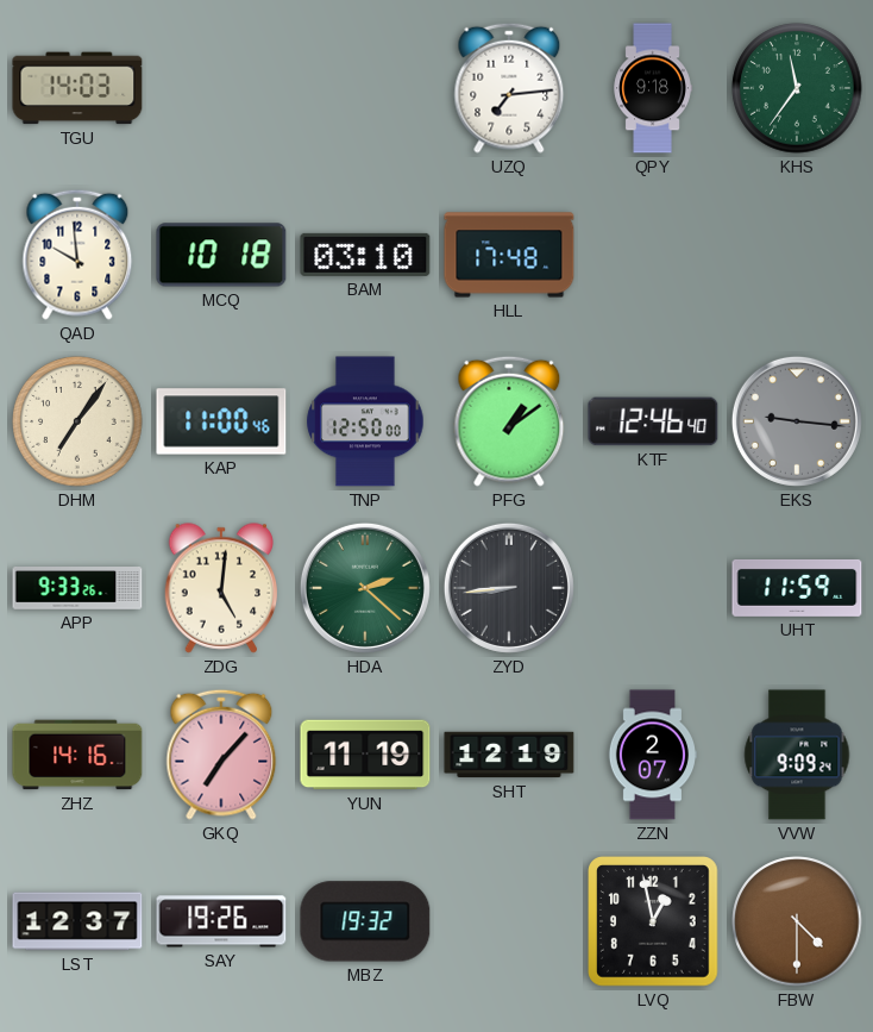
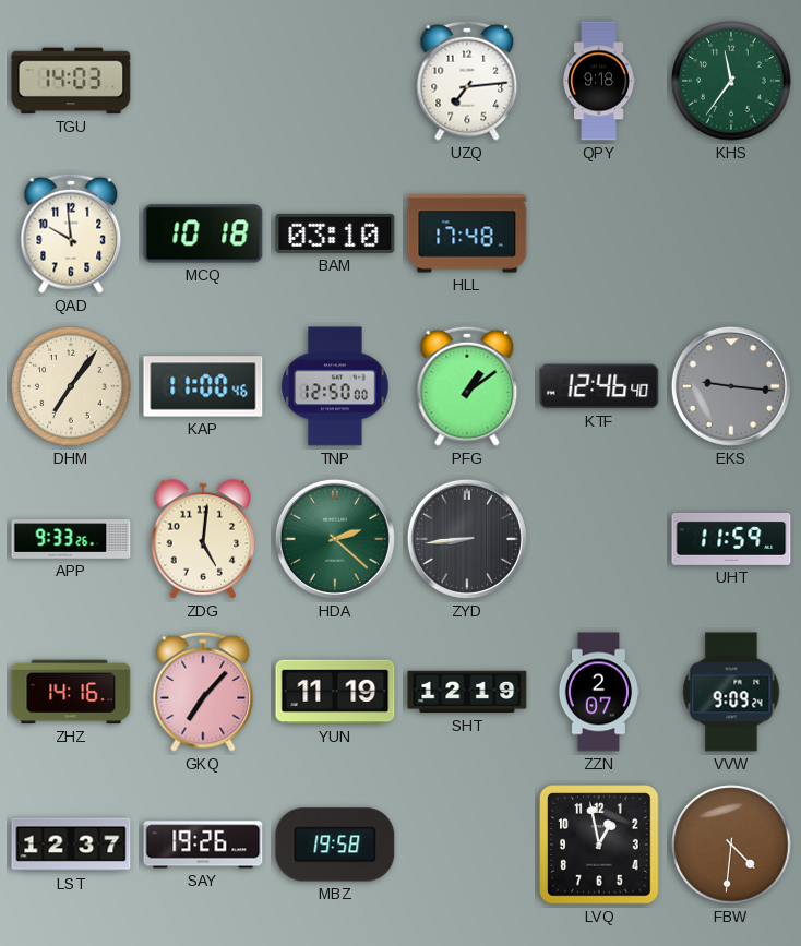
MBZ: 19:32 -> 19:58
FBW: 4:30 -> 4:31
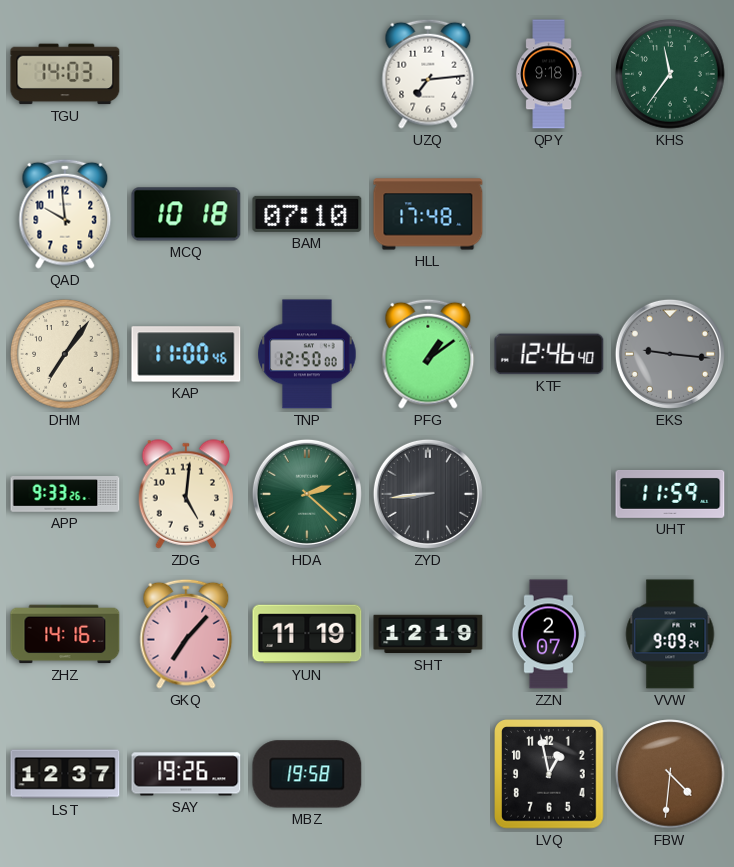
BAM: 03:10 -> 07:10
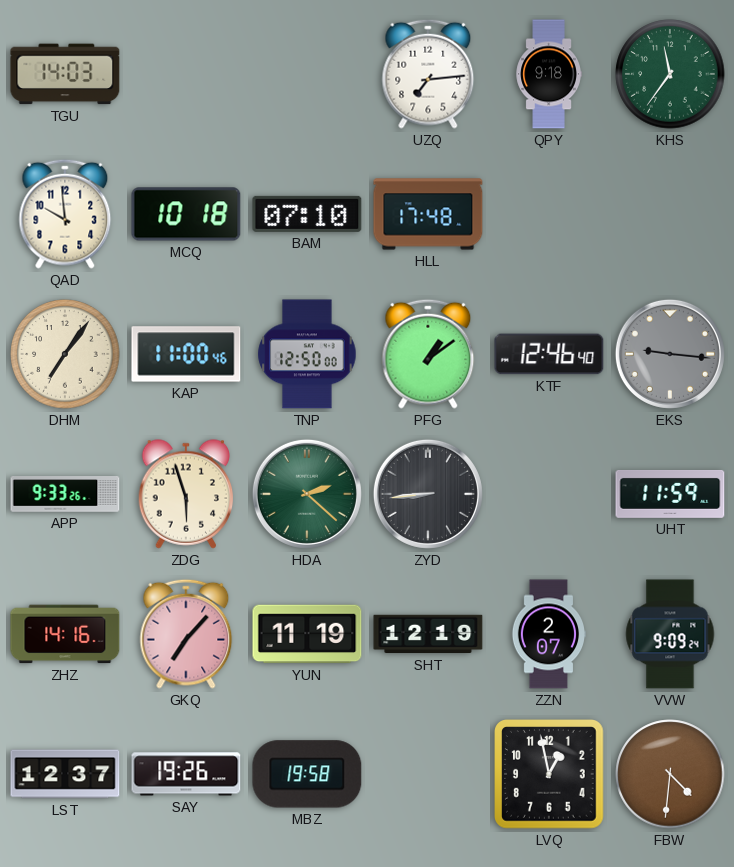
ZDG: 5:01 -> 5:57
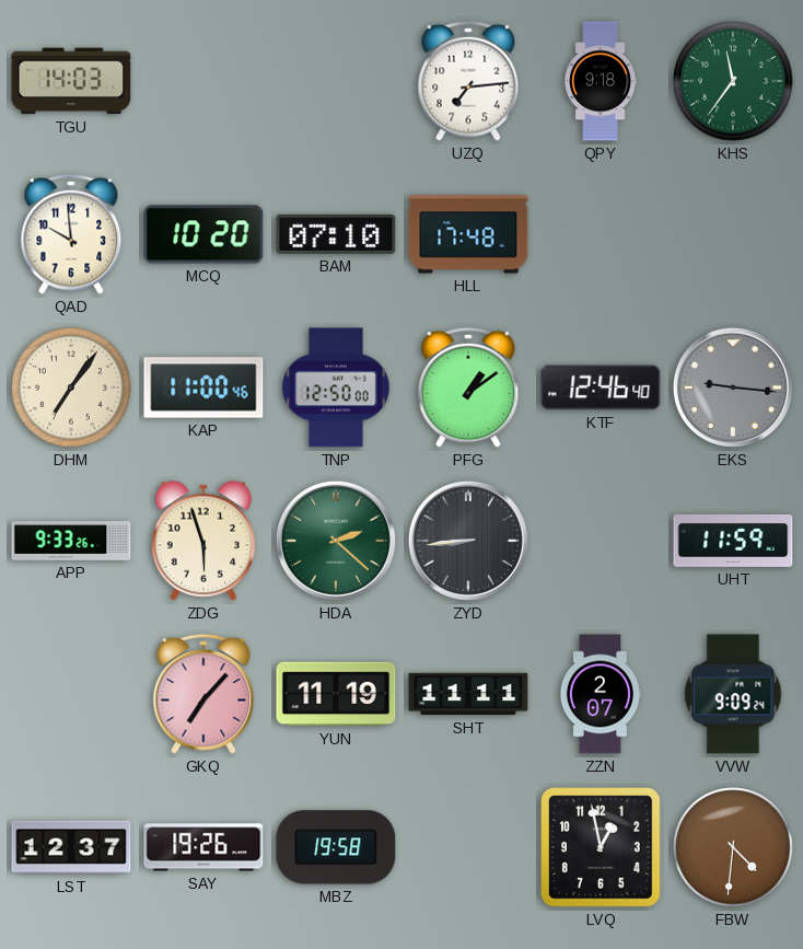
MCQ: 10:18 -> 10:20
ZHZ: 14:16 -> none
SHT: 12:19 -> 11:11
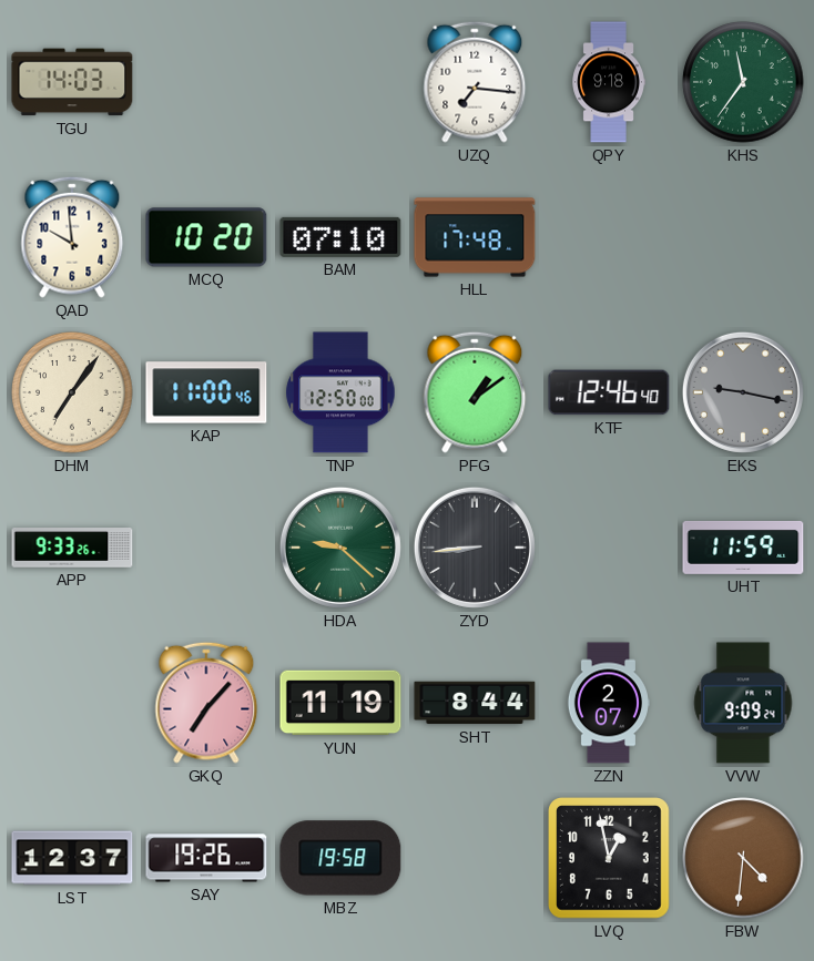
UZQ: 7:14 -> 7:16
EKS: 9:16 -> 9:17
ZDG: 5:57 -> none
HDA: 2:22 -> 9:22
SHT: 11:11 -> 8:44
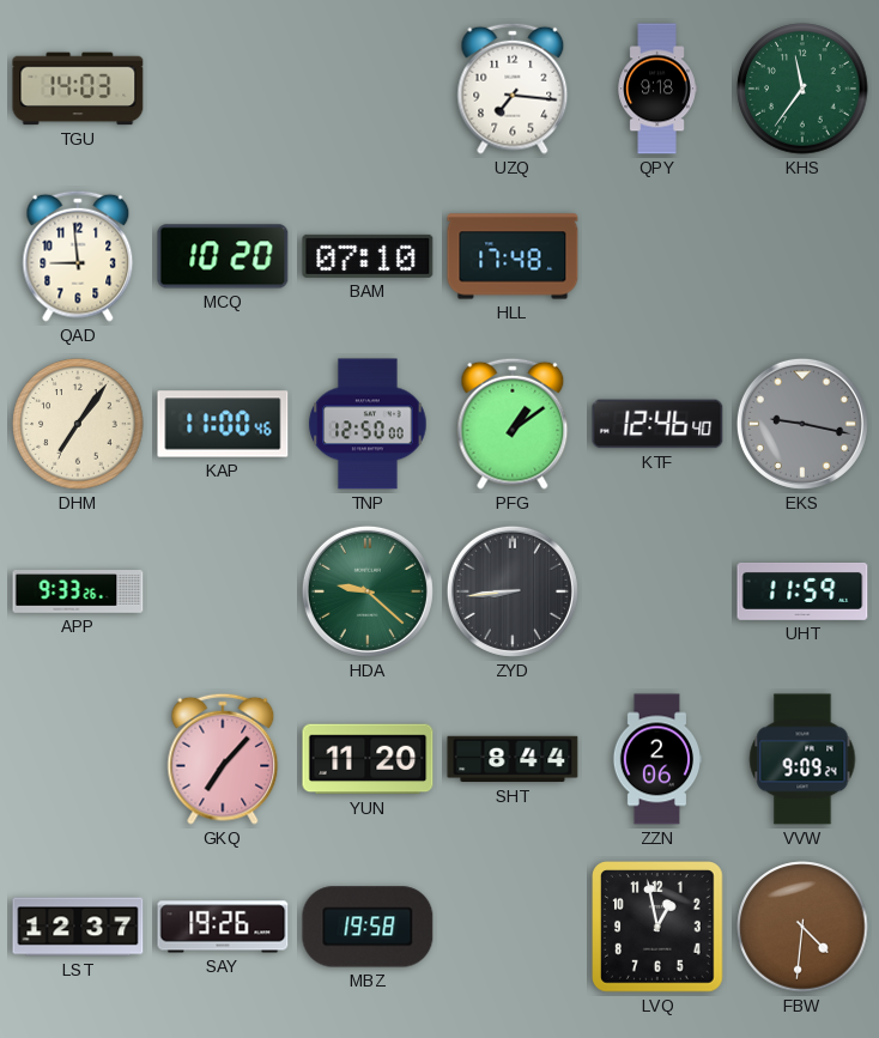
QAD: 9:59 -> 8:59
YUN: 11:19 -> 11:20
ZZN: 2:07 -> 2:06
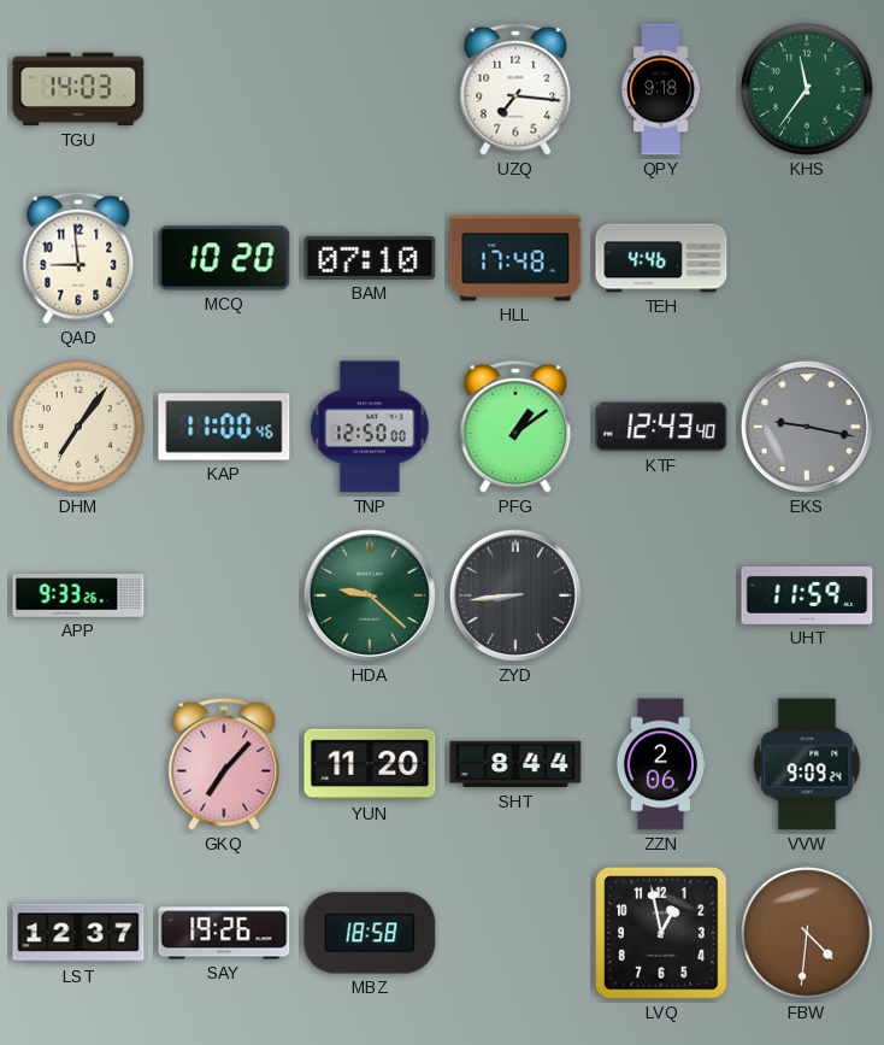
TEH: none -> 4:46
KTF: 12:46 -> 12:43
MBZ: 19:58 -> 18:58
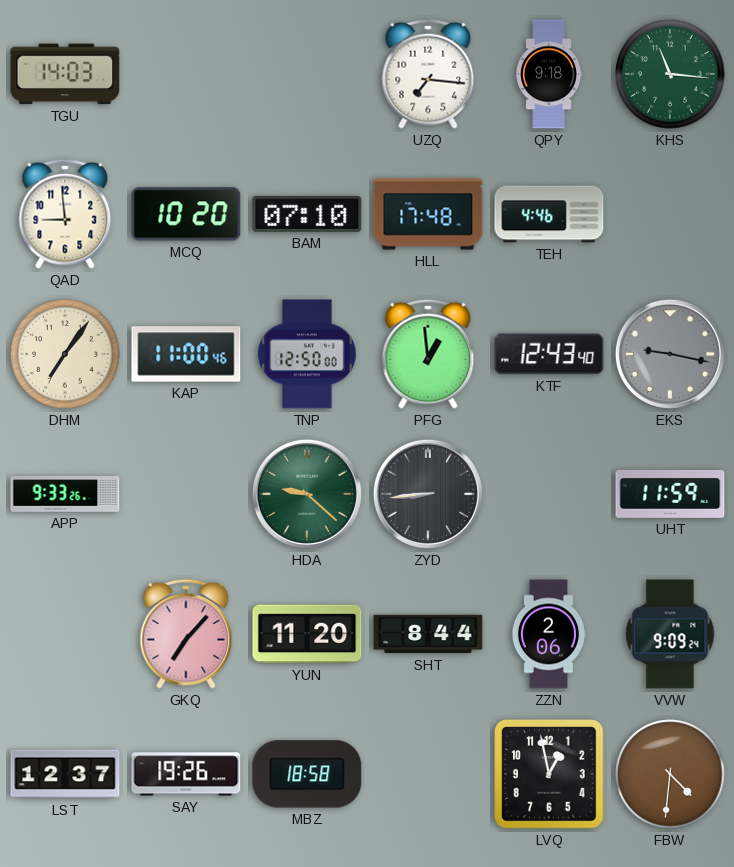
KHS: 11:36 -> 11:16
PFG: 1:09 -> 12:59
